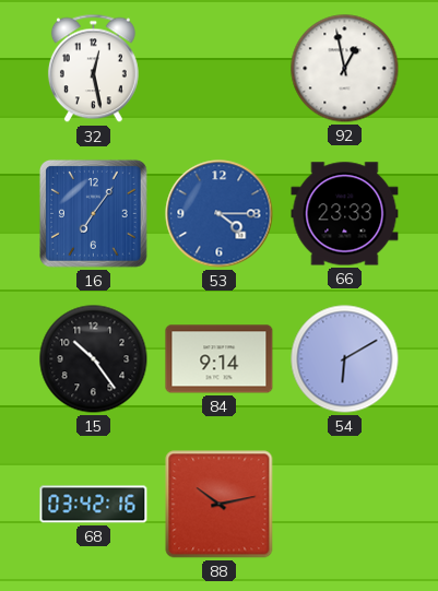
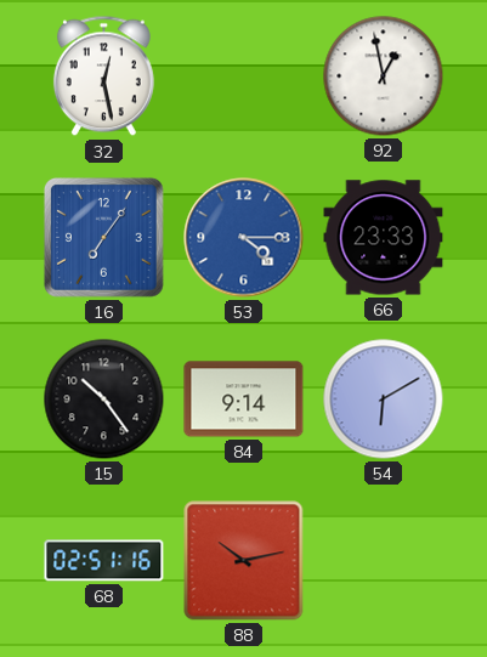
68: 03:42 -> 02:51
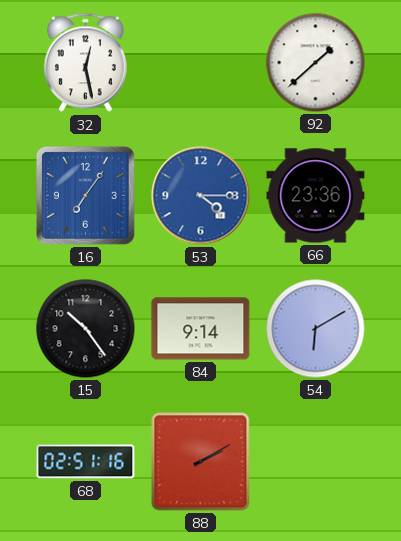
92: 12:58 -> 1:38
66: 23:33 -> 23:36
88: 10:13 -> 2:10
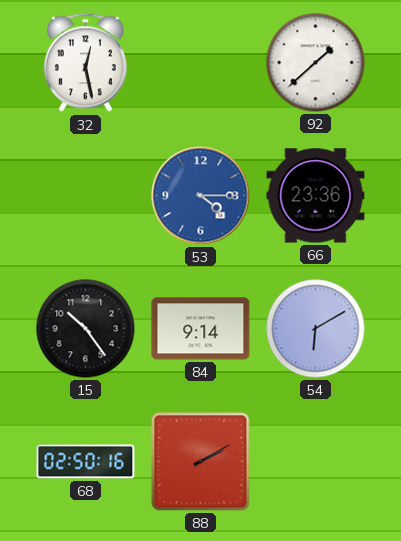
16: 7:06 -> none
68: 02:51 -> 02:50
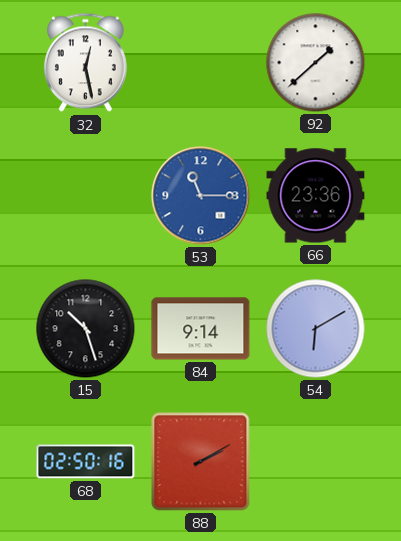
53: 4:15 -> 11:15
15: 10:24 -> 10:27
